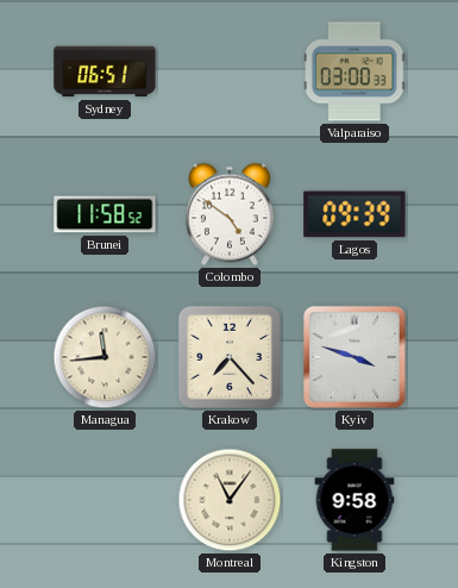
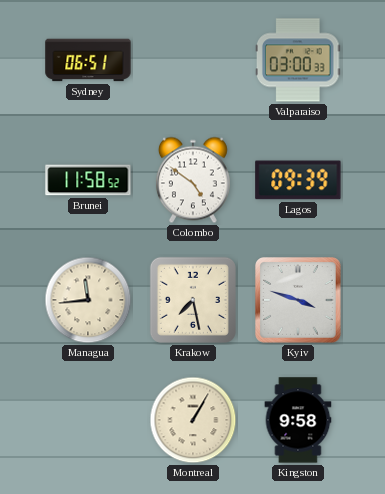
Krakow: 7:23 -> 7:28
Montreal: 11:06 -> 1:05
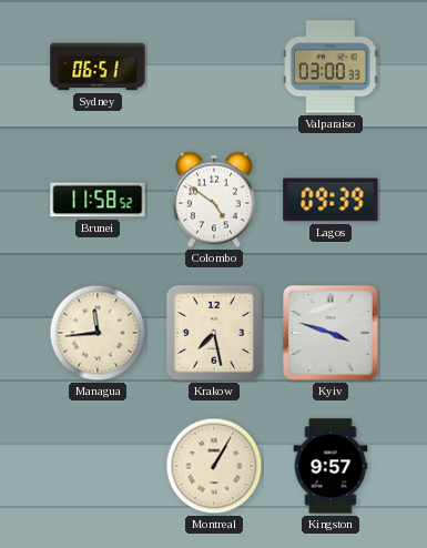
Kingston: 9:58 -> 9:57
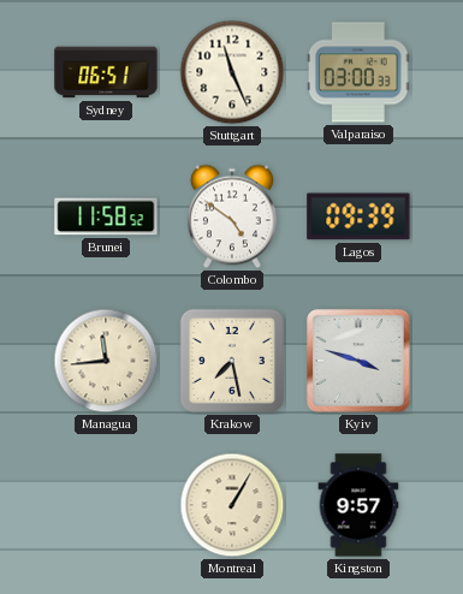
Stuttgart: none -> 11:26
